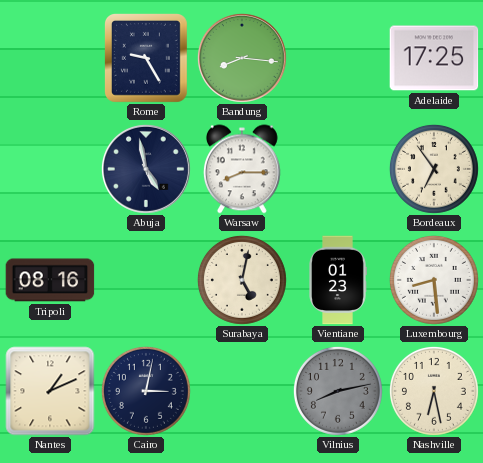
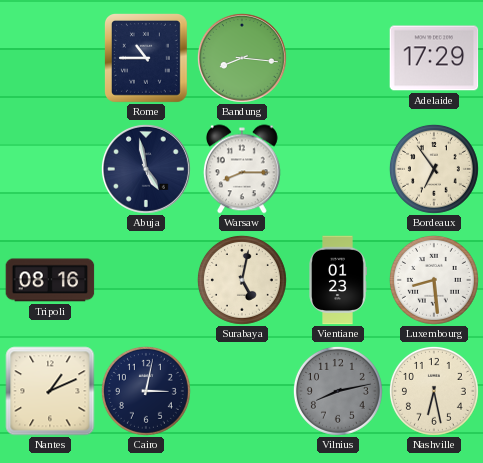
Rome: 9:25 -> 10:45
Adelaide: 17:25 -> 17:29
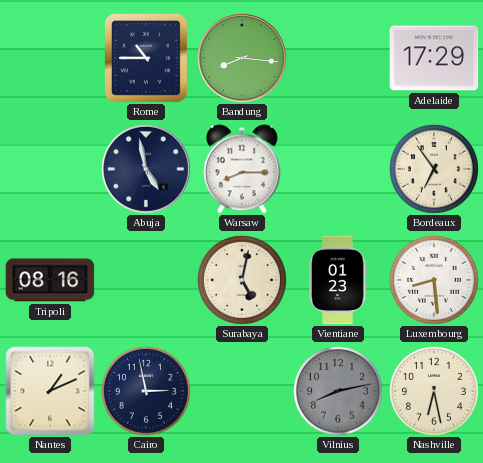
Cairo: 3:02 -> 2:58
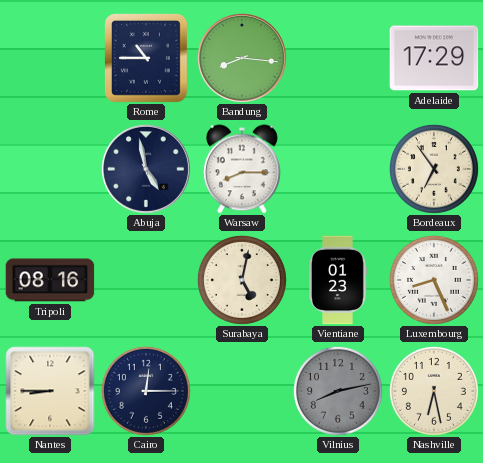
Luxembourg: 8:29 -> 8:26
Nantes: 1:11 -> 8:45
Cairo: 2:58 -> 12:15
